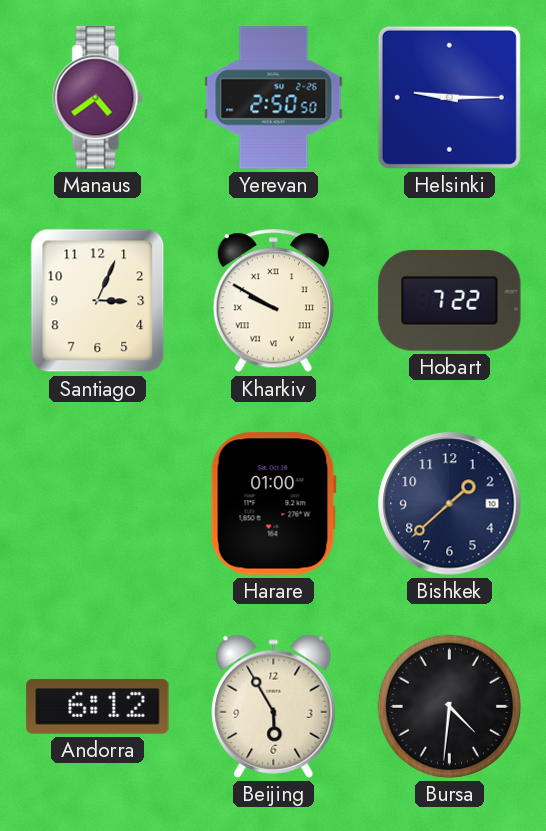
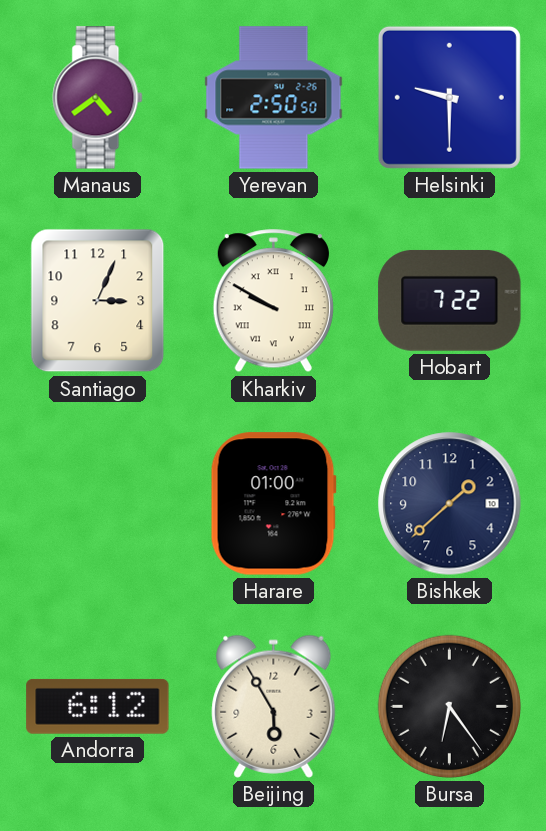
Helsinki: 9:15 -> 9:30
Bursa: 4:31 -> 6:24
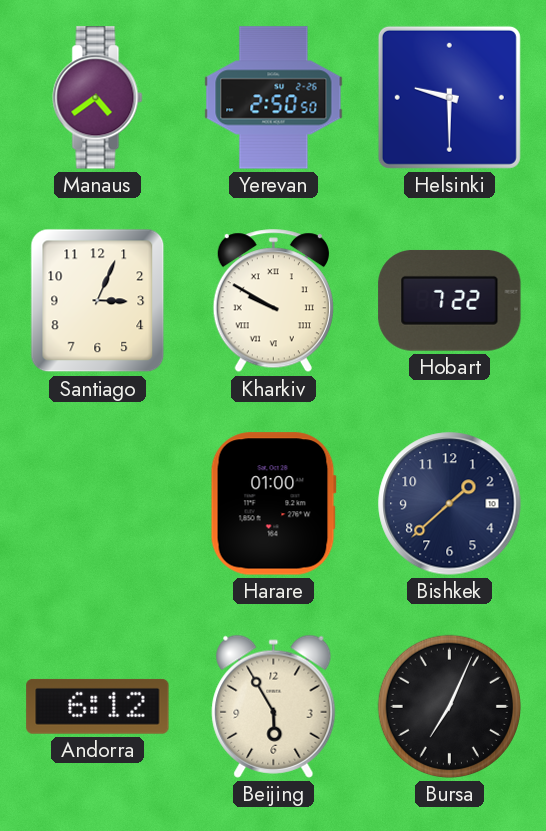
Bursa: 6:24 -> 7:04
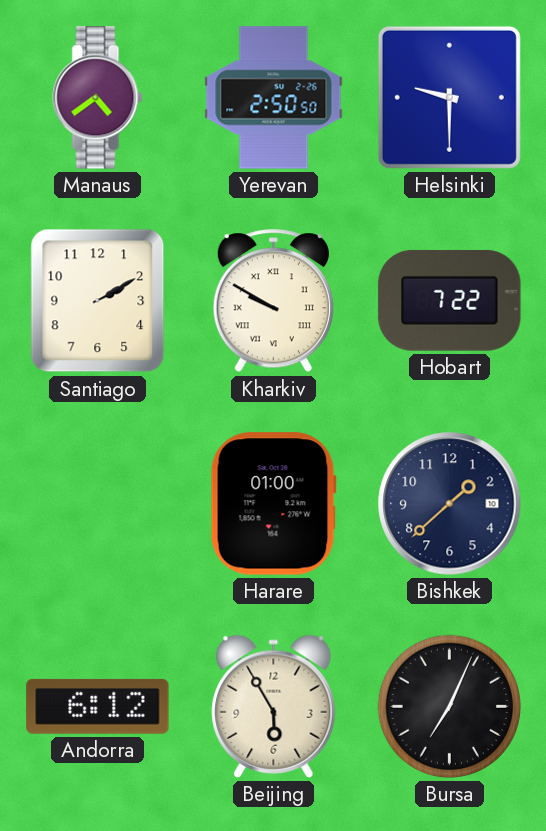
Santiago: 3:04 -> 2:10
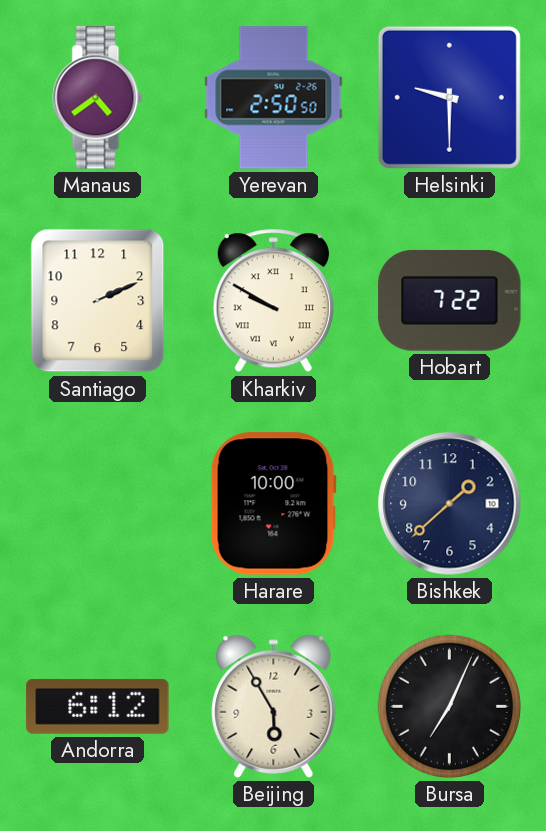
Santiago: 2:10 -> 2:11
Harare: 01:00 -> 10:00
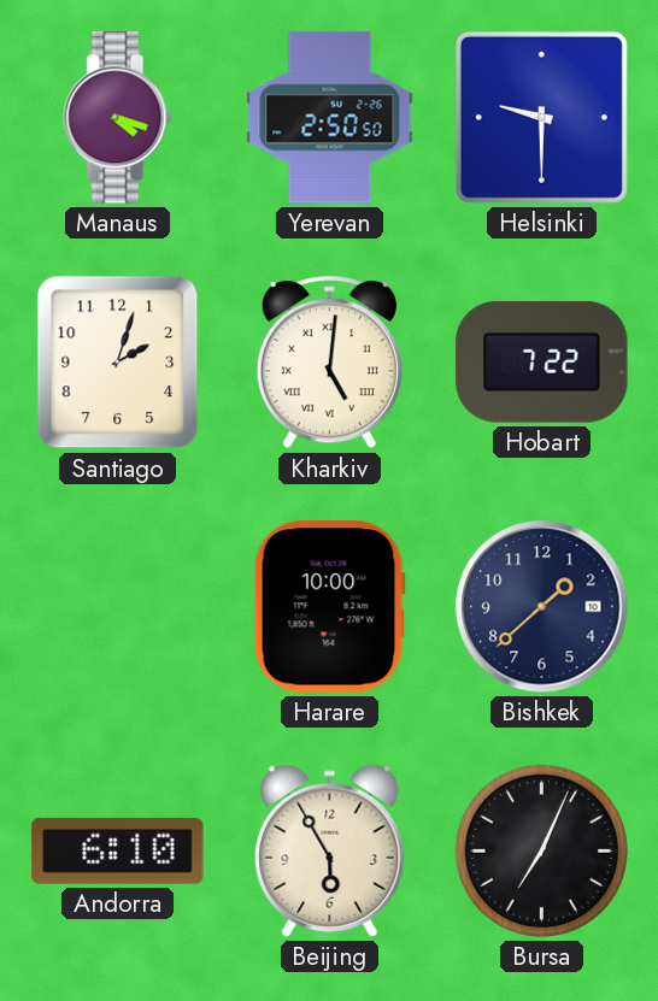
Manaus: 4:39 -> 4:18
Santiago: 2:11 -> 2:03
Kharkiv: 9:50 -> 5:01
Andorra: 6:12 -> 6:10
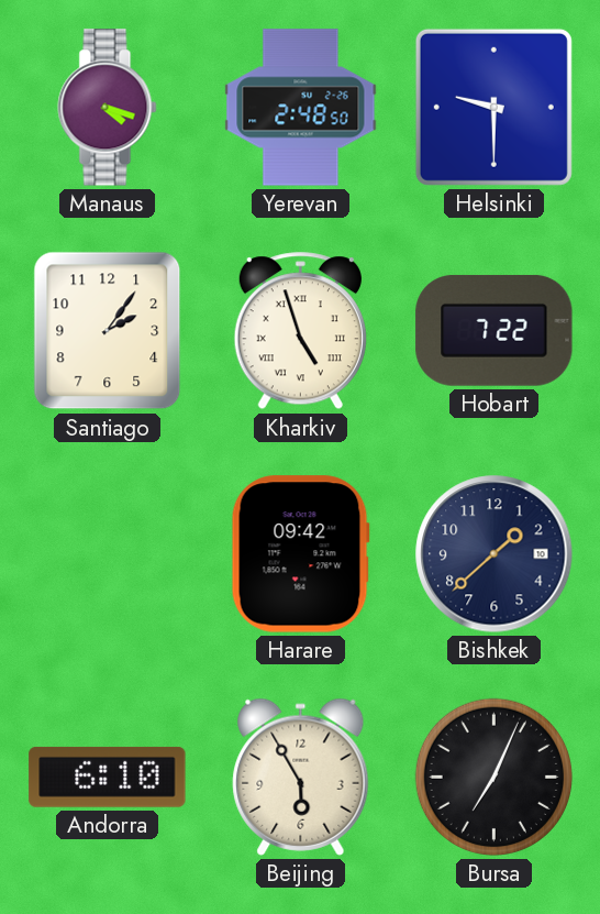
Yerevan: 2:50 -> 2:48
Santiago: 2:03 -> 2:06
Kharkiv: 5:01 -> 4:57
Harare: 10:00 -> 09:42
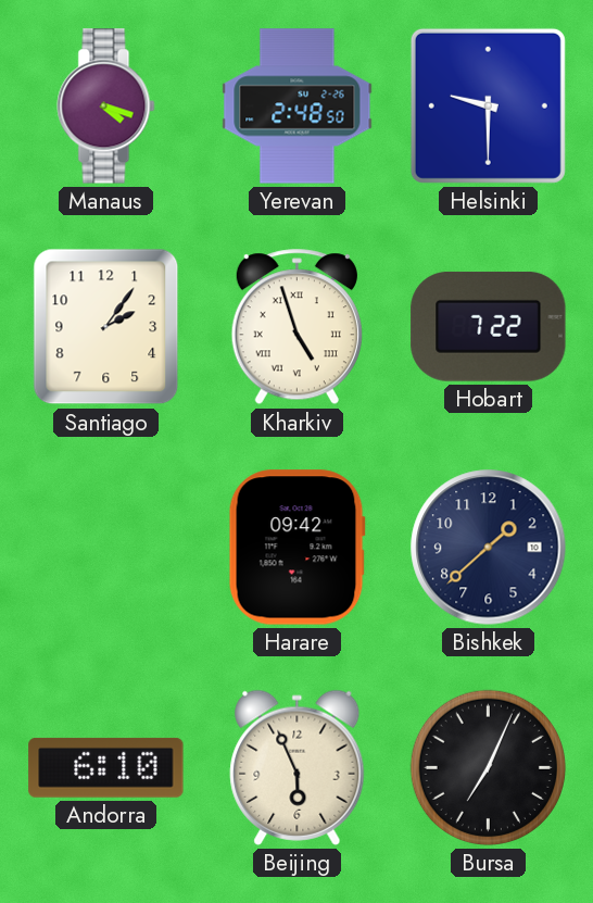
Beijing: 5:55 -> 5:56
